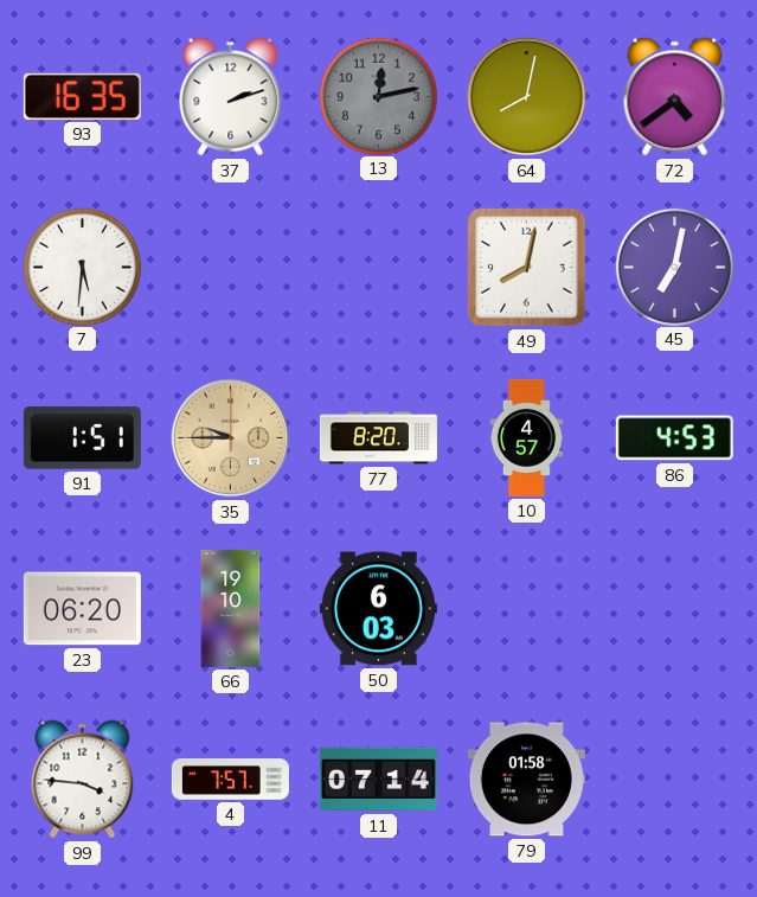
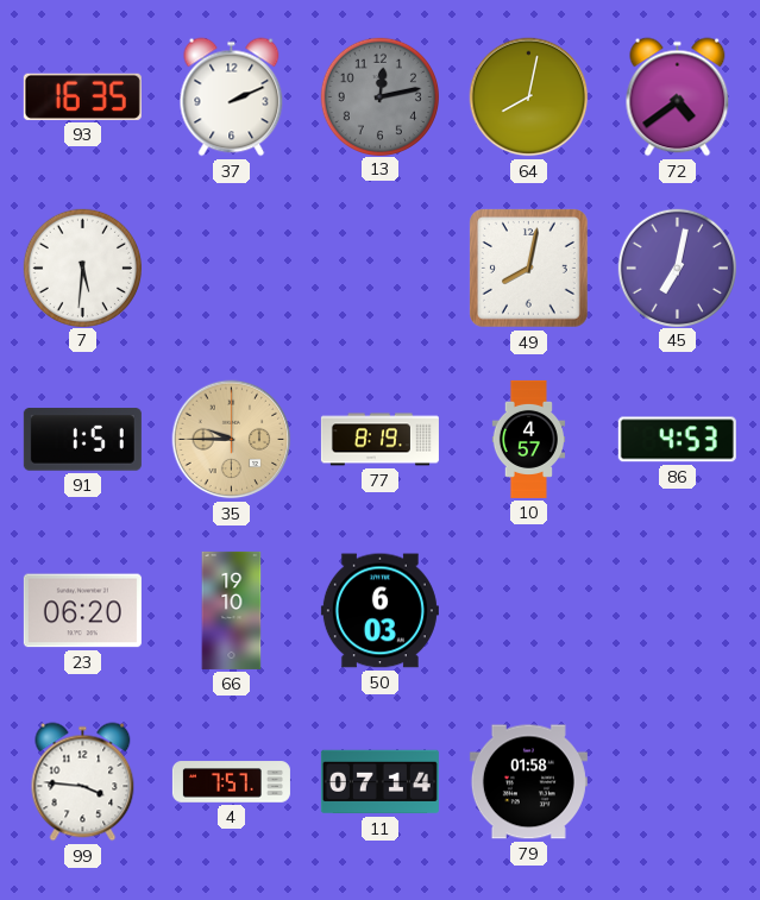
37: 2:12 -> 2:11
77: 8:20 -> 8:19
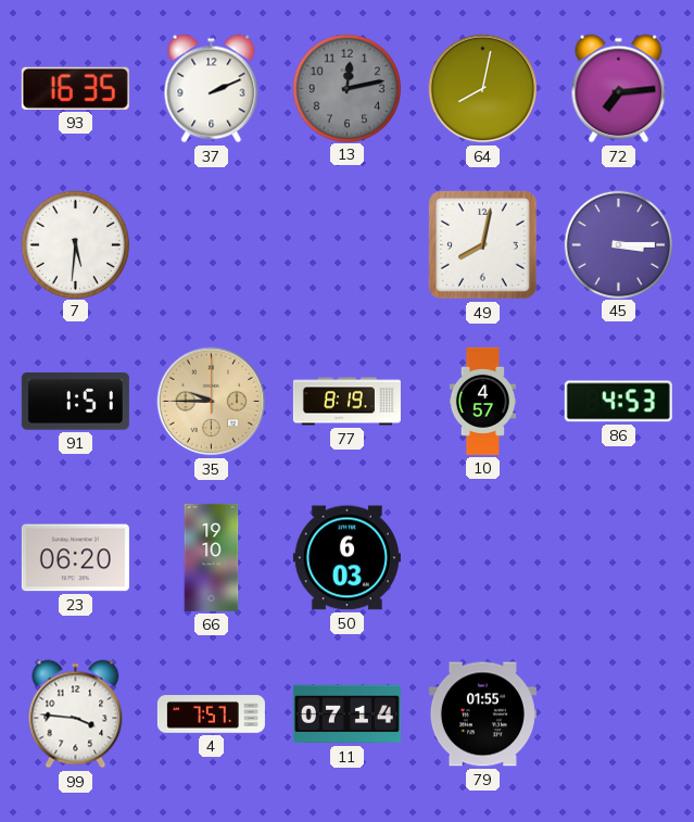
72: 4:39 -> 7:14
45: 7:02 -> 3:15
79: 01:58 -> 01:55
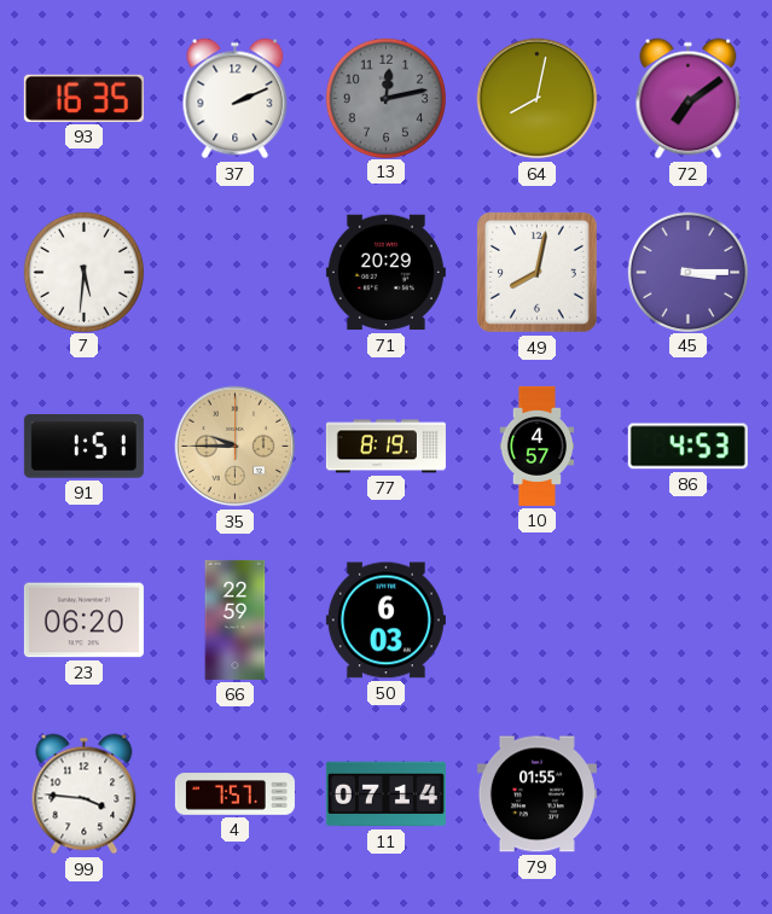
72: 7:14 -> 7:09
71: none -> 20:29
66: 19:10 -> 22:59
